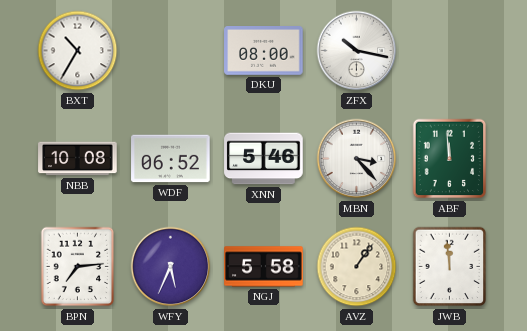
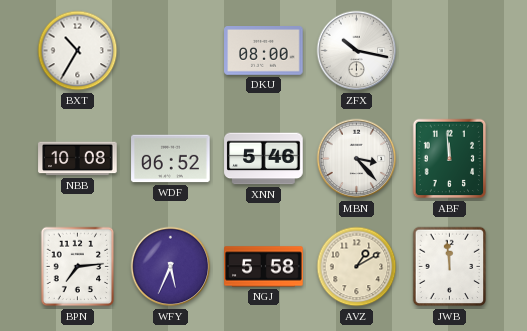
AVZ: 1:06 -> 1:10
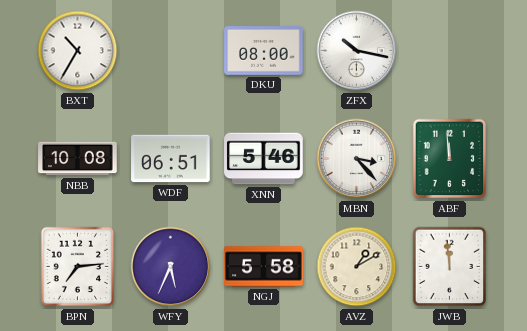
WDF: 06:52 -> 06:51
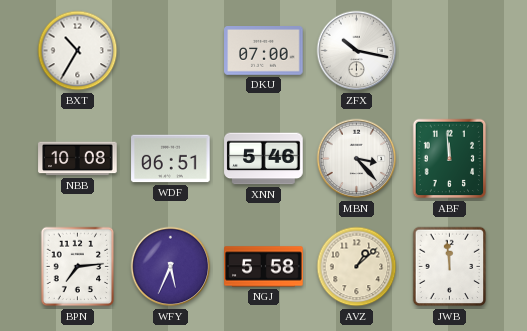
DKU: 08:00 -> 07:00
AVZ: 1:10 -> 1:08
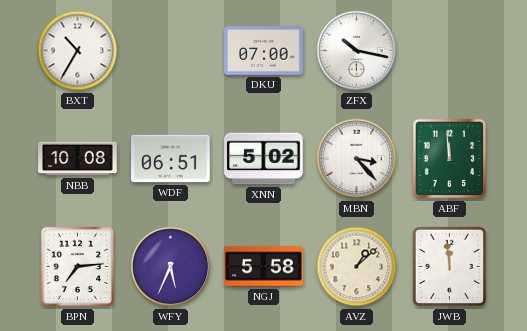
XNN: 5:46 -> 5:02
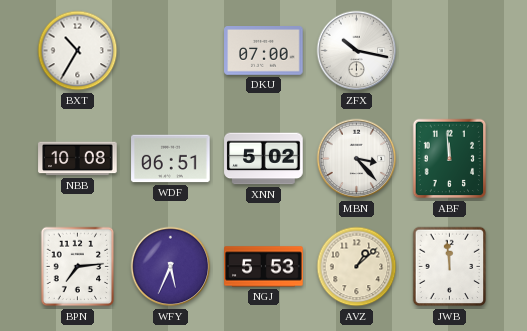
NGJ: 5:58 -> 5:53
